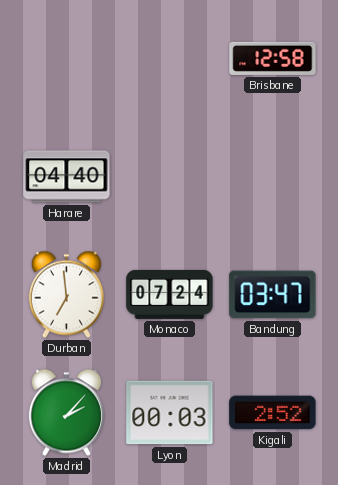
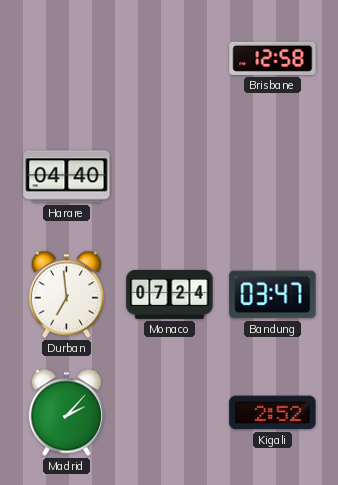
Lyon: 00:03 -> none
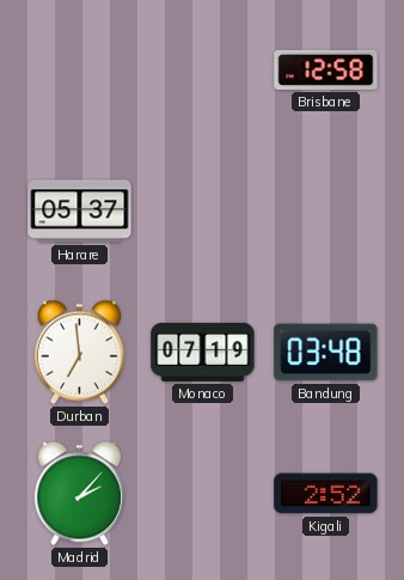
Harare: 04:40 -> 05:37
Monaco: 07:24 -> 07:19
Bandung: 03:47 -> 03:48
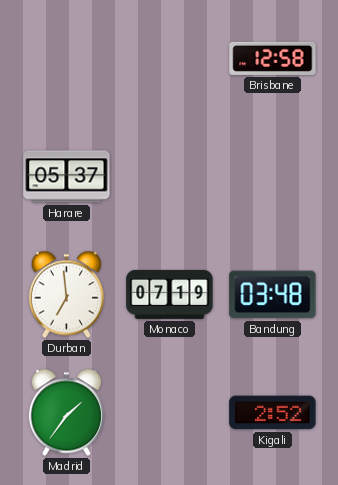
Madrid: 2:07 -> 1:36
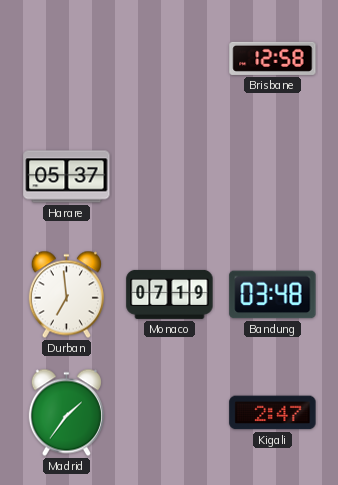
Kigali: 2:52 -> 2:47
